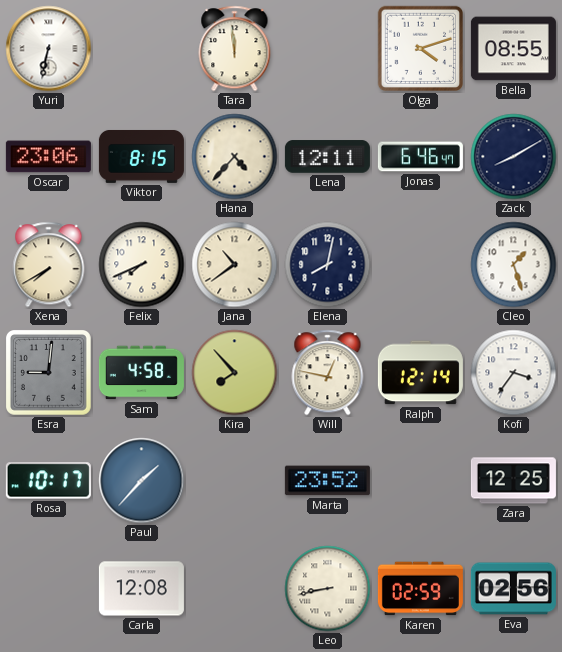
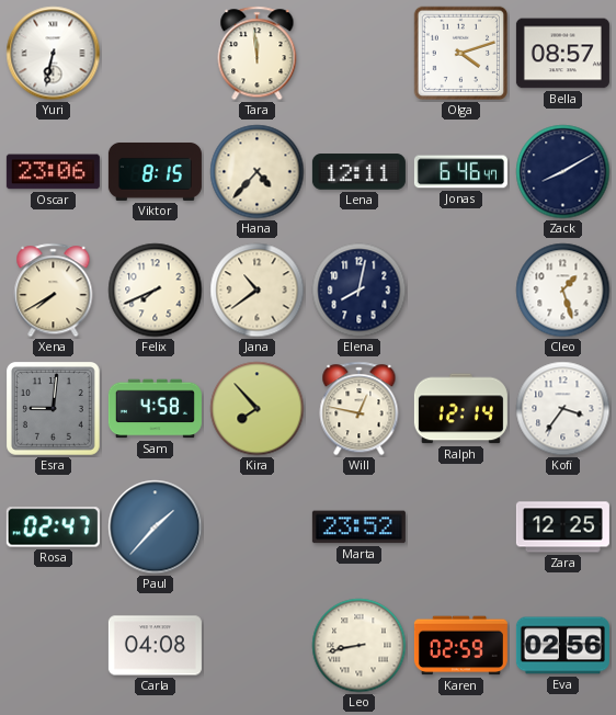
Bella: 08:55 -> 08:57
Rosa: 10:17 -> 02:47
Carla: 12:08 -> 04:08
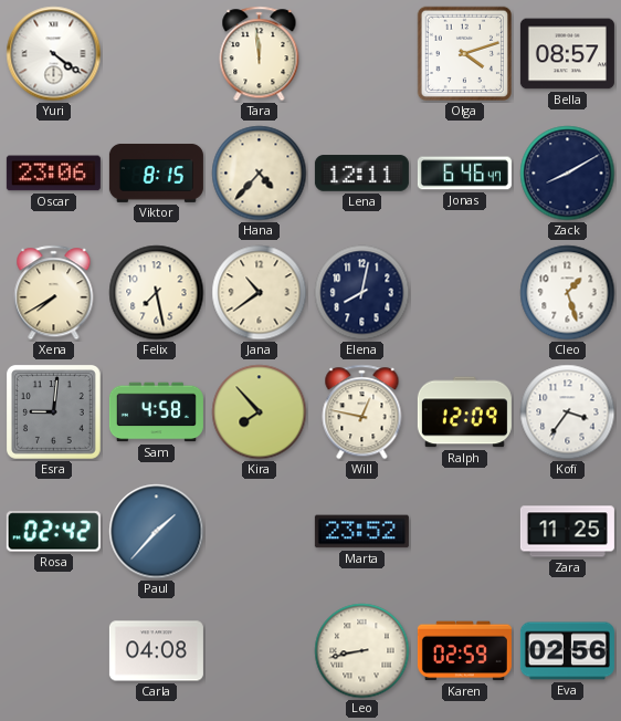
Yuri: 6:32 -> 4:21
Felix: 7:41 -> 7:28
Ralph: 12:14 -> 12:09
Rosa: 02:47 -> 02:42
Zara: 12:25 -> 11:25
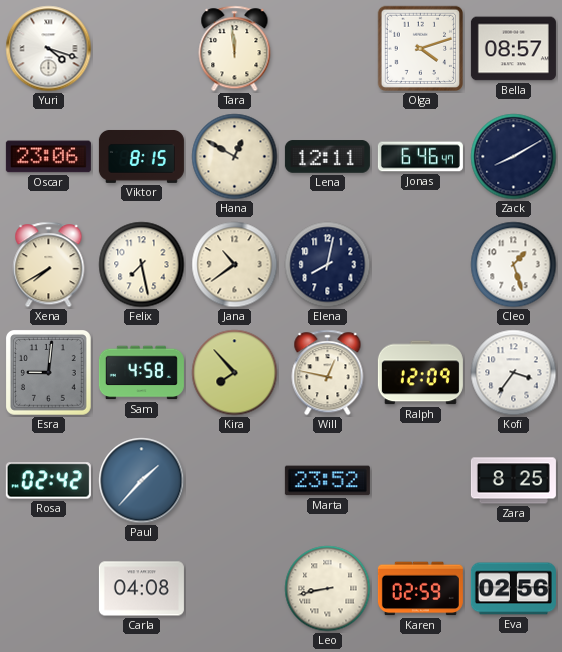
Yuri: 4:21 -> 4:18
Hana: 4:37 -> 12:50
Zara: 11:25 -> 8:25
